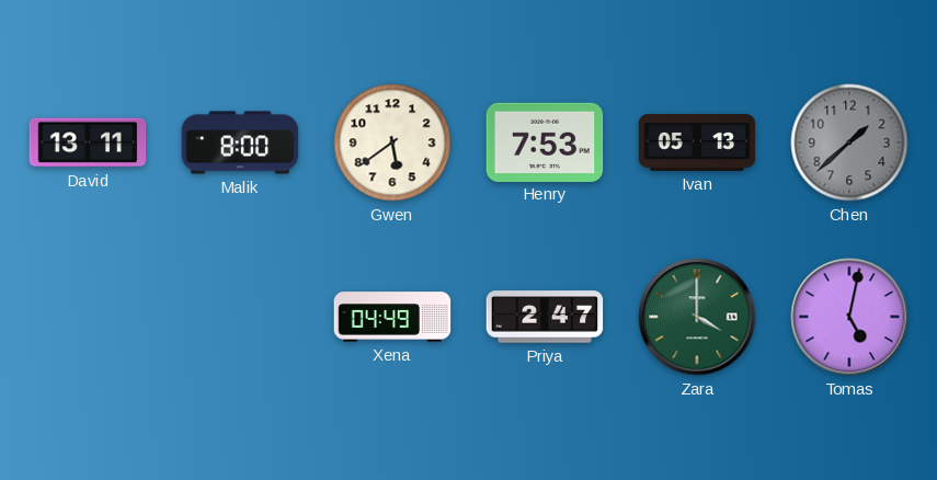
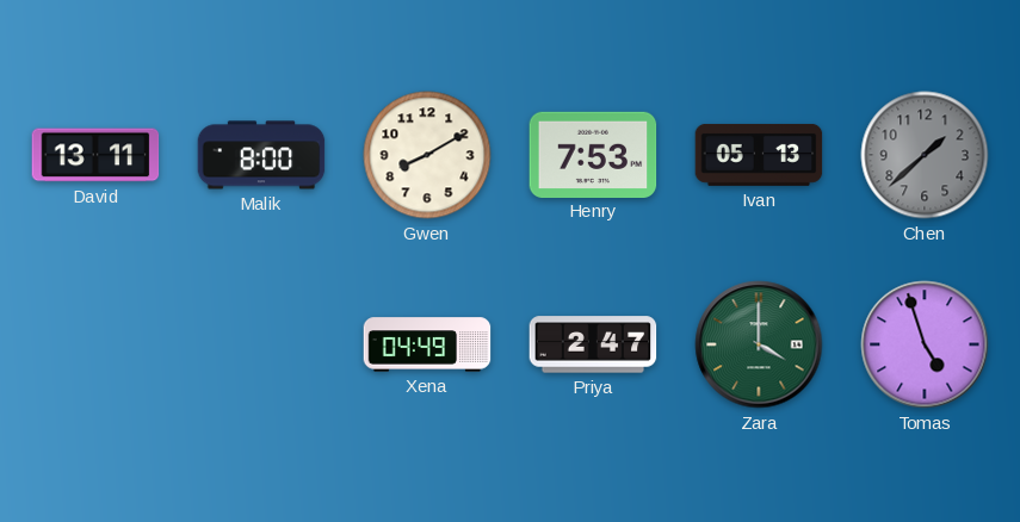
Gwen: 5:39 -> 8:10
Tomas: 5:02 -> 4:57
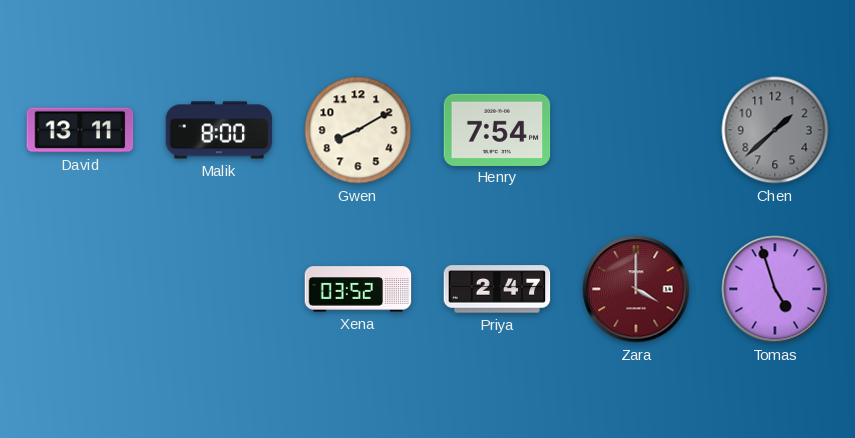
Henry: 7:53 -> 7:54
Ivan: 05:13 -> none
Xena: 04:49 -> 03:52
Zara dial: green -> burgundy
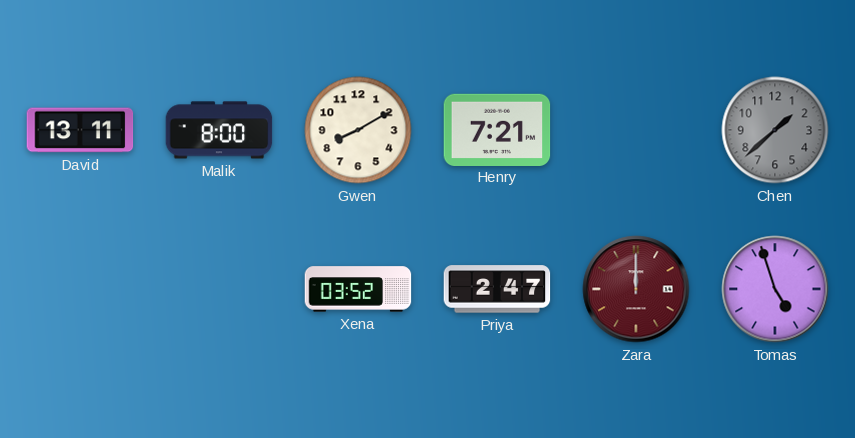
Henry: 7:54 -> 7:21
Zara: 4:00 -> 12:00
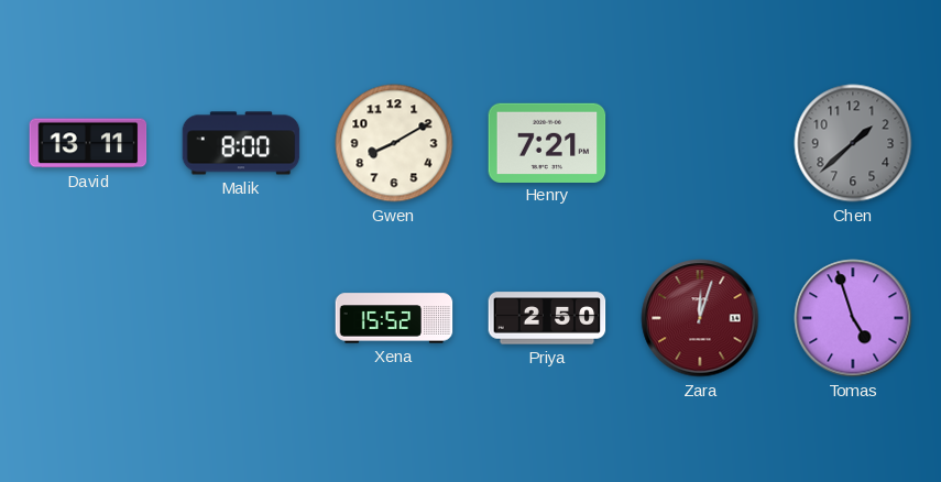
Xena: 03:52 -> 15:52
Priya: 2:47 -> 2:50
Zara: 12:00 -> 12:03
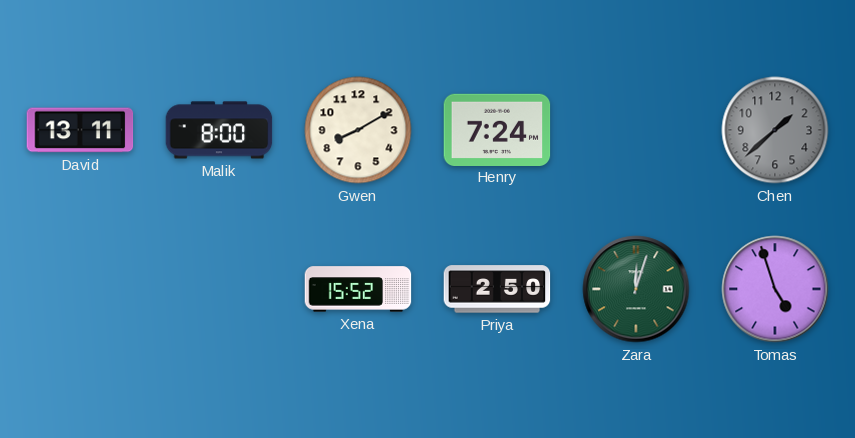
Henry: 7:21 -> 7:24
Zara dial: burgundy -> green
